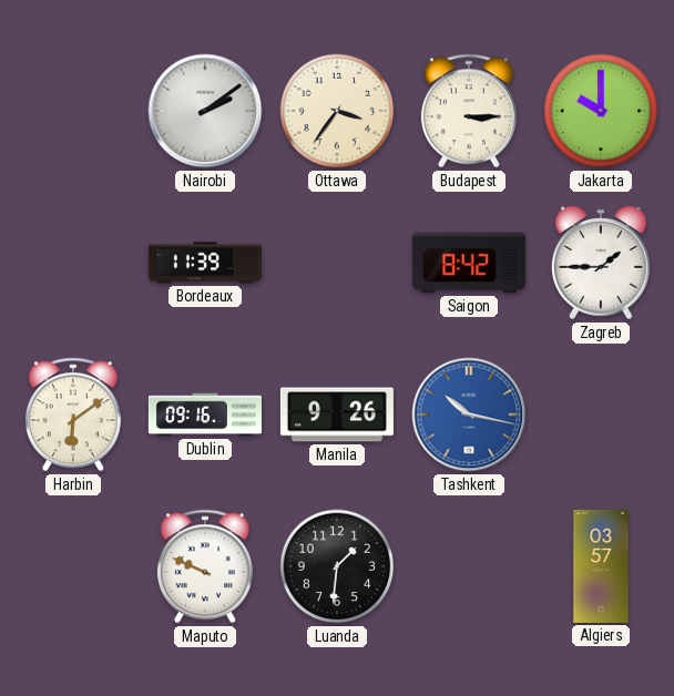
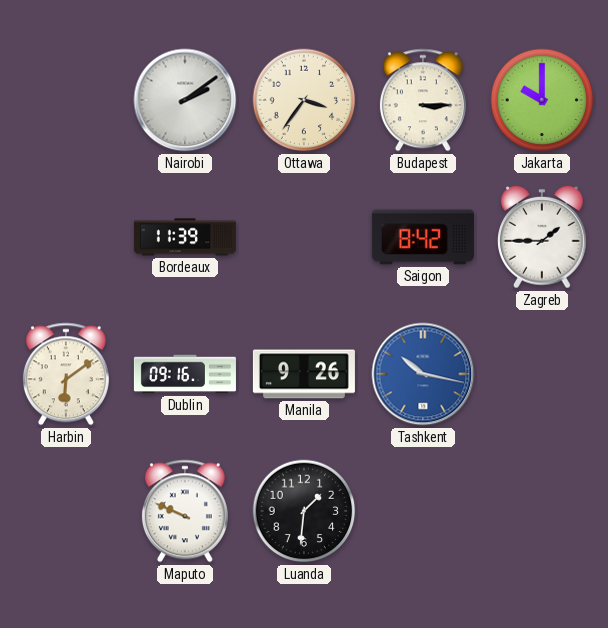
Algiers: 03:57 -> none
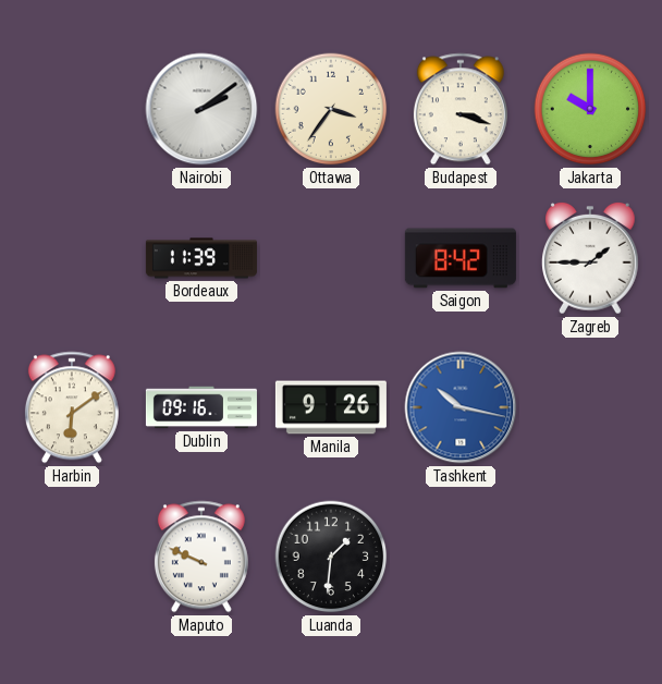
Budapest: 3:15 -> 3:18
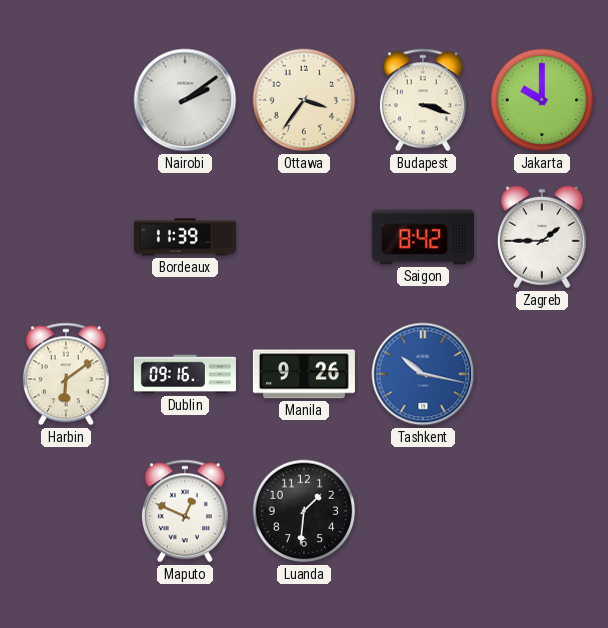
Maputo: 9:49 -> 12:49
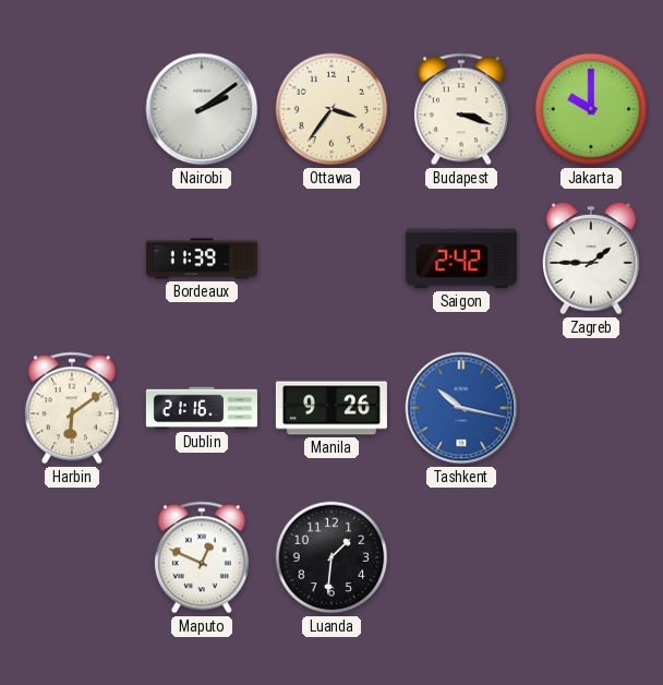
Saigon: 8:42 -> 2:42
Dublin: 09:16 -> 21:16
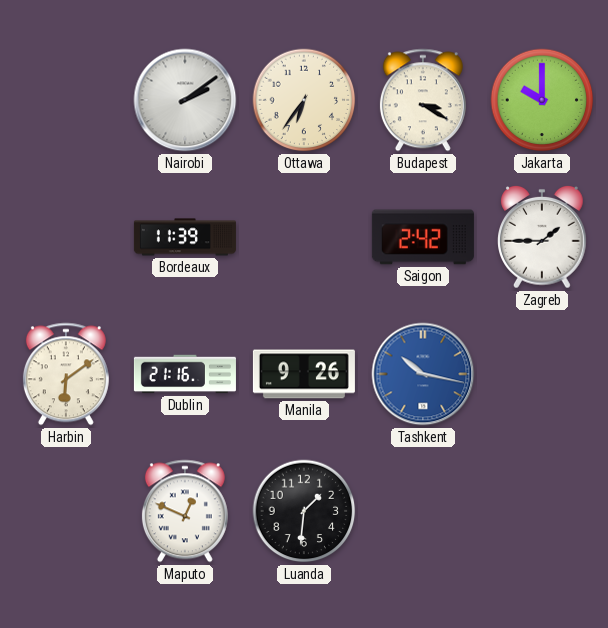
Ottawa: 3:36 -> 6:36
Budapest: 3:18 -> 3:20
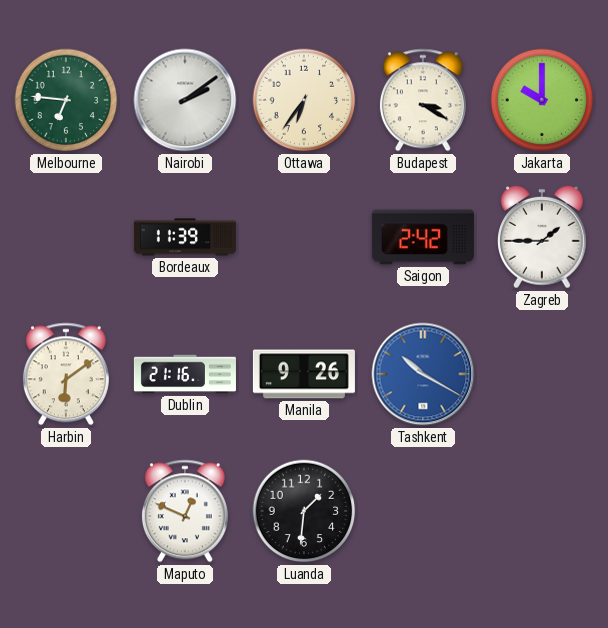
Melbourne: none -> 6:46
Tashkent: 10:17 -> 10:20
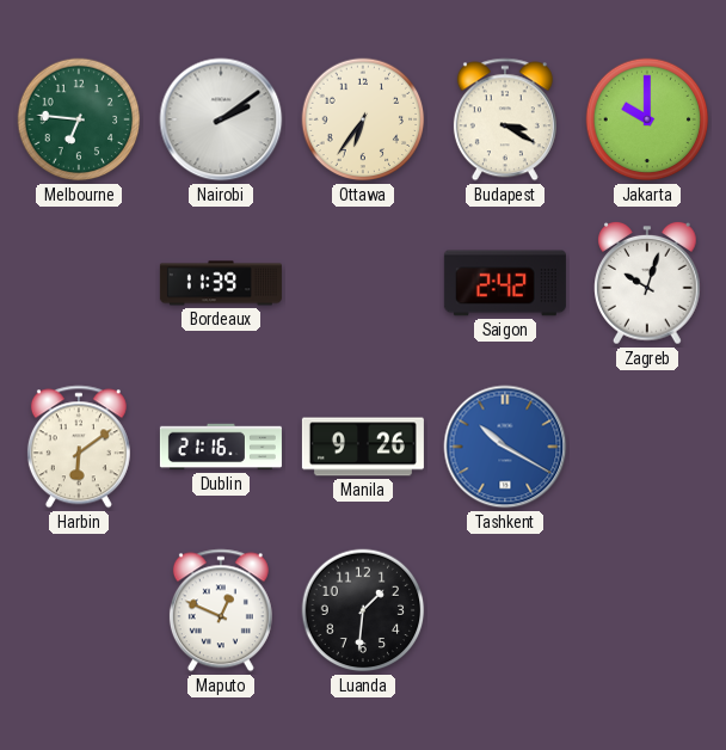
Zagreb: 1:45 -> 10:03
